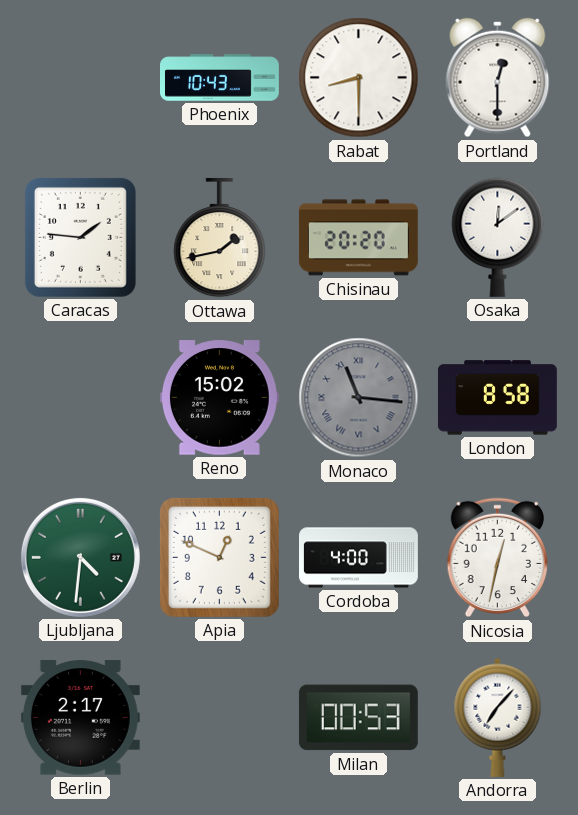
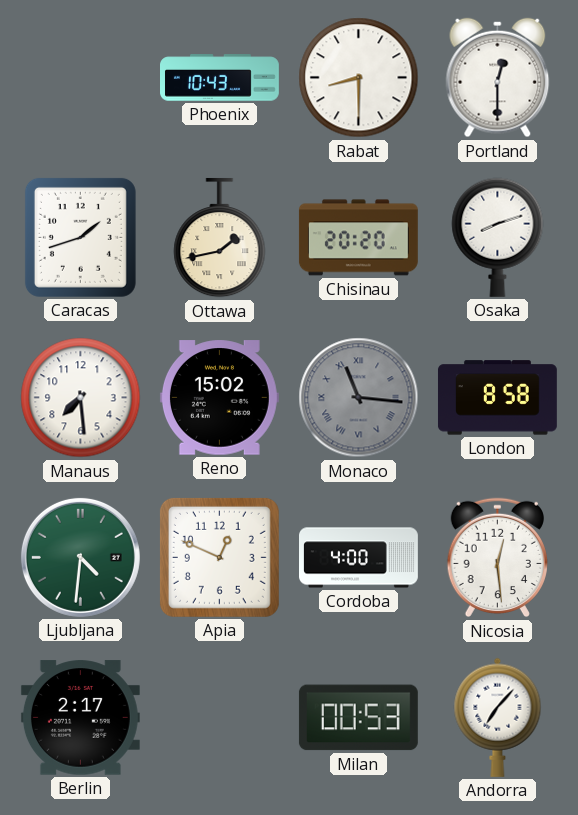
Caracas: 1:46 -> 1:42
Osaka: 12:09 -> 8:12
Manaus: none -> 7:29
Nicosia: 12:32 -> 12:29
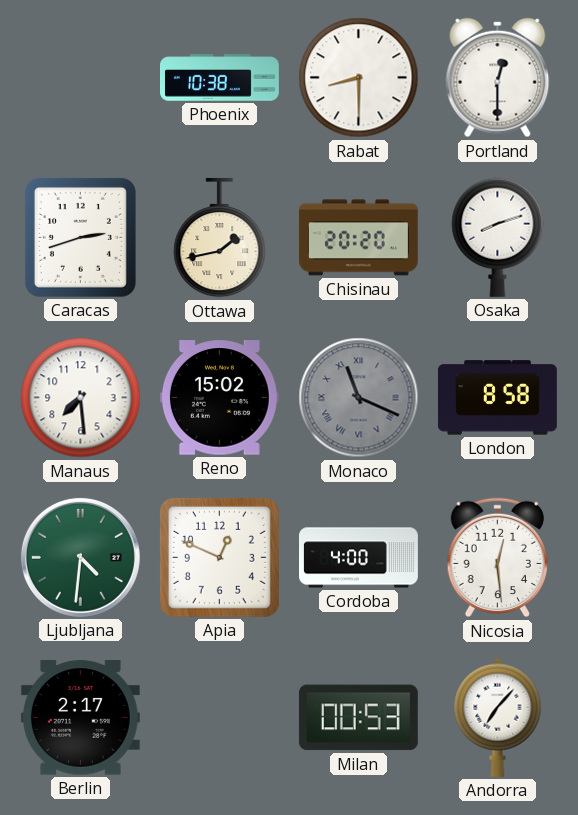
Phoenix: 10:43 -> 10:38
Caracas: 1:42 -> 2:42
Monaco: 11:16 -> 11:19
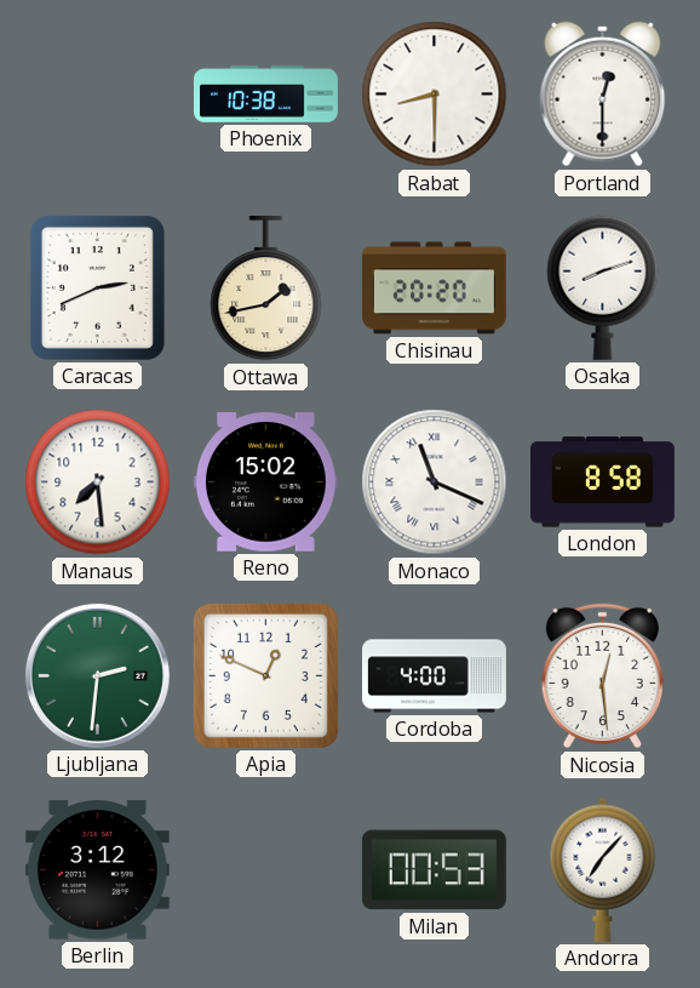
Caracas: 2:42 -> 2:41
Monaco dial: grey -> white
Ljubljana: 4:31 -> 2:31
Berlin: 2:17 -> 3:12
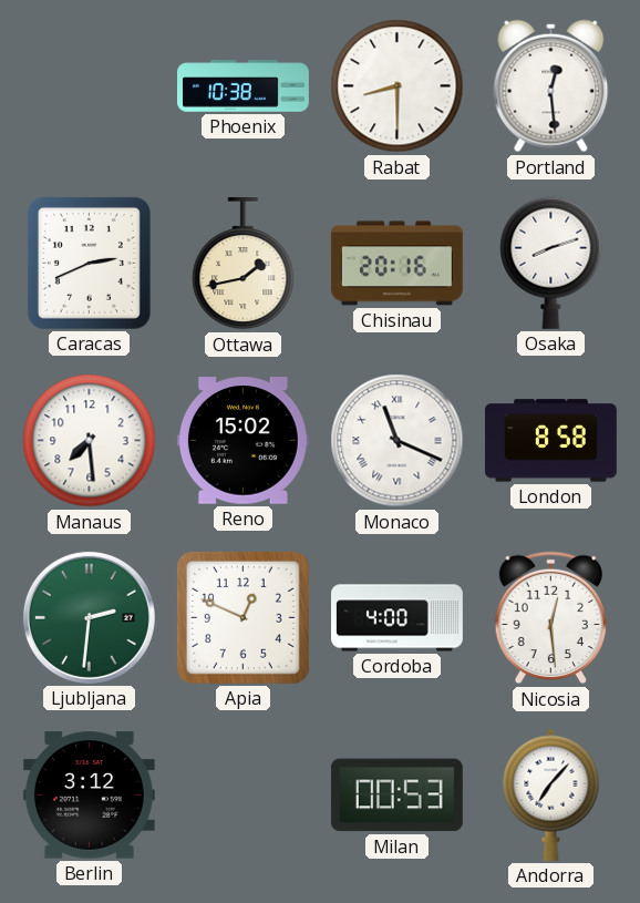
Portland: 12:30 -> 12:29
Chisinau: 20:20 -> 20:16
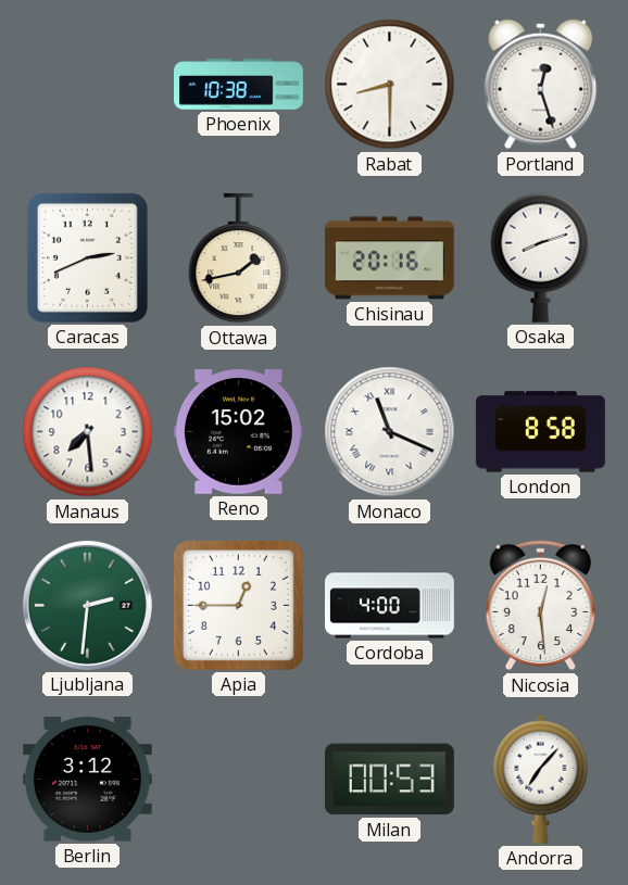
Portland: 12:29 -> 12:27
Apia: 12:49 -> 12:45
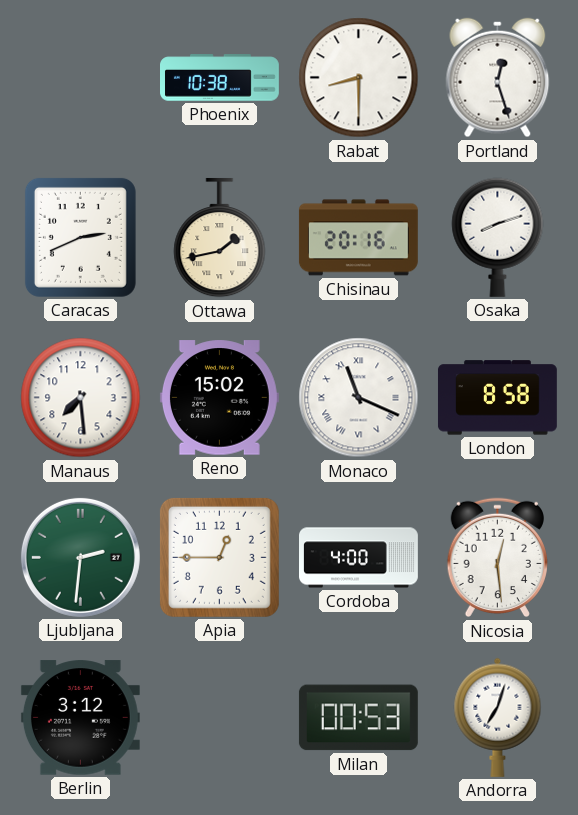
Andorra: 7:07 -> 7:03
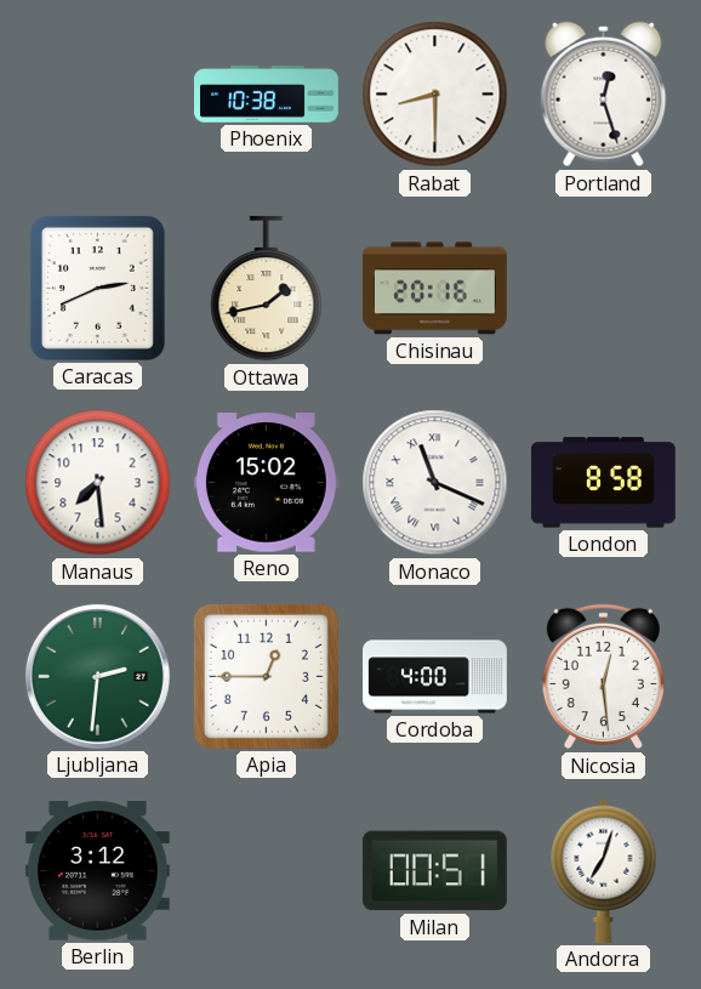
Osaka: 8:12 -> none
Milan: 00:53 -> 00:51
